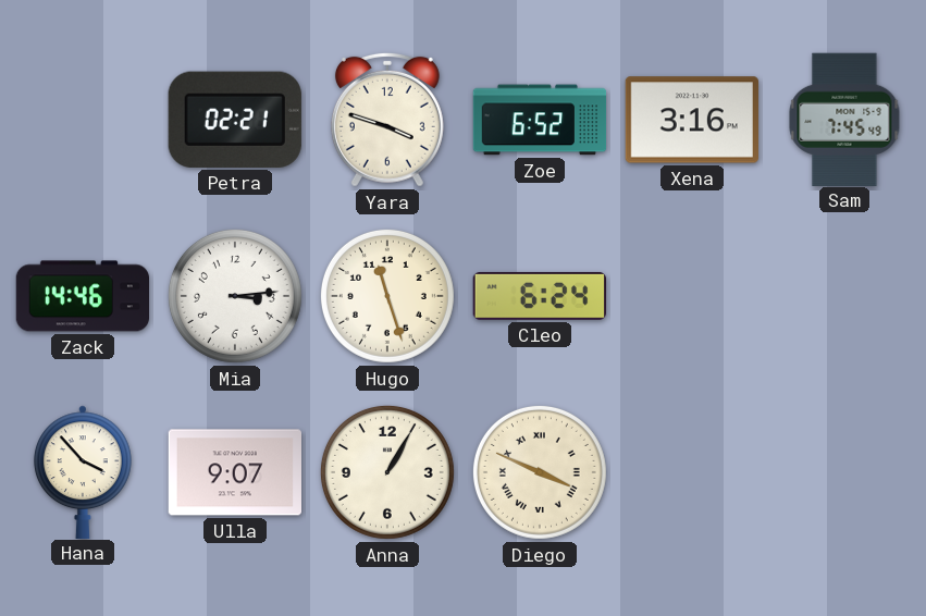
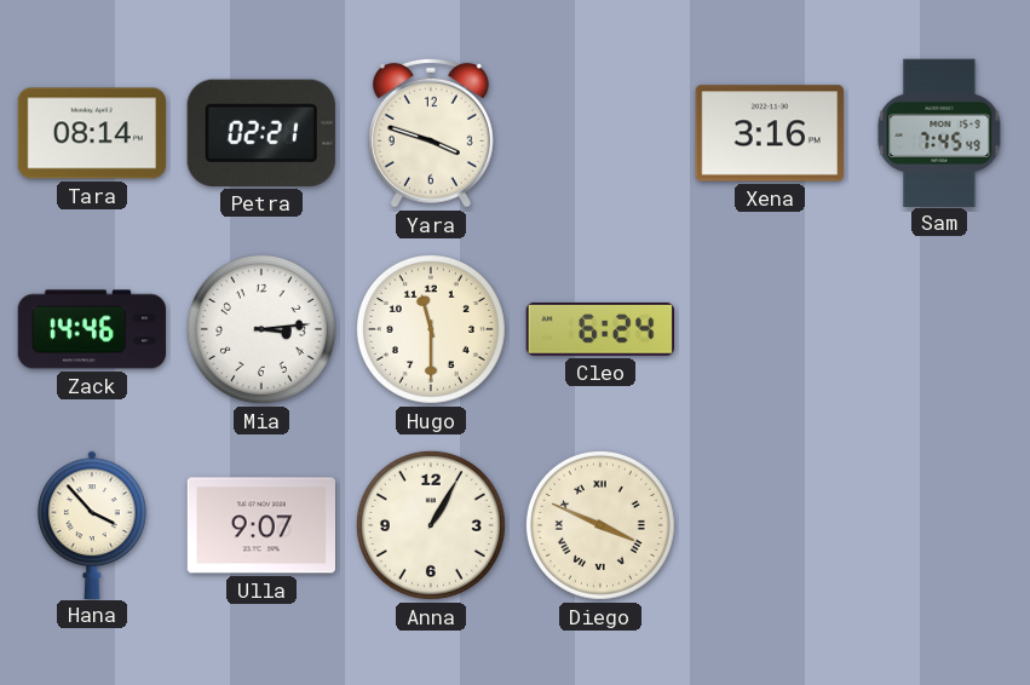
Tara: none -> 08:14
Zoe: 6:52 -> none
Hugo: 11:27 -> 11:30
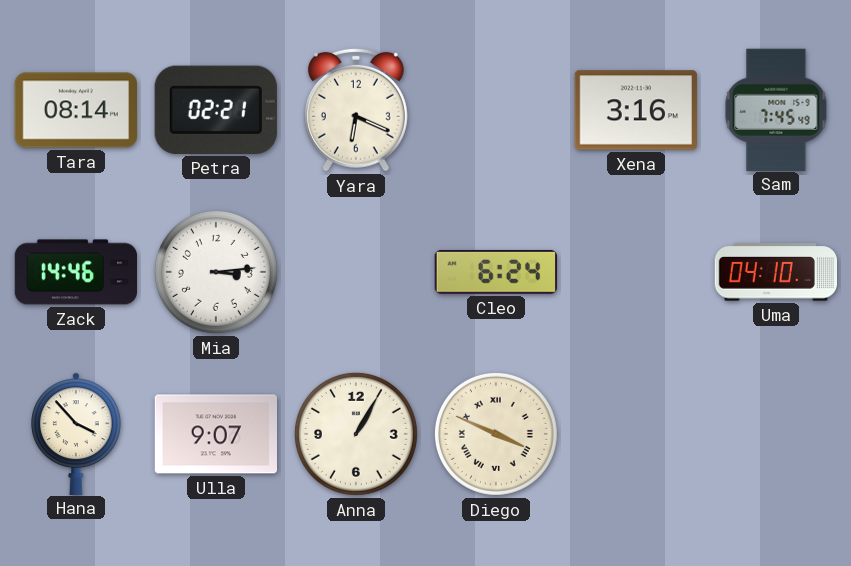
Yara: 3:48 -> 6:19
Hugo: 11:30 -> none
Uma: none -> 04:10
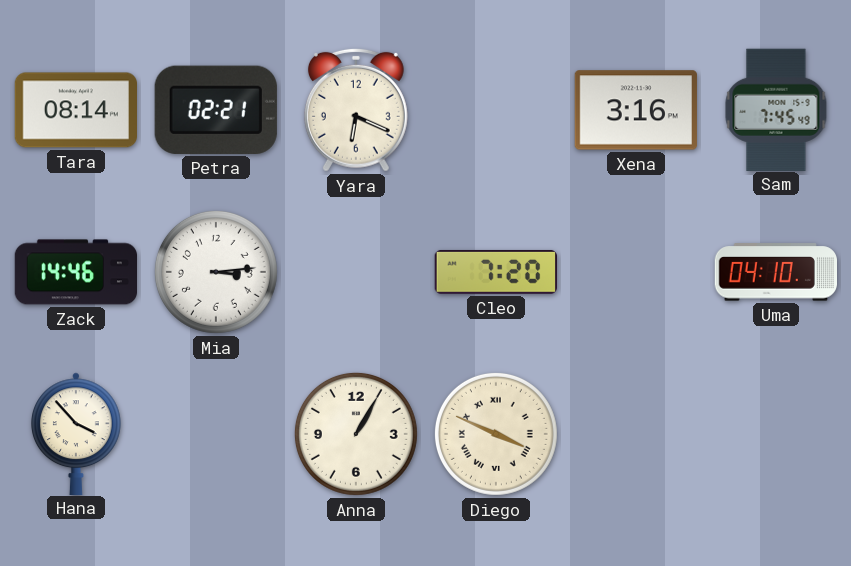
Cleo: 6:24 -> 7:20
Ulla: 9:07 -> none
